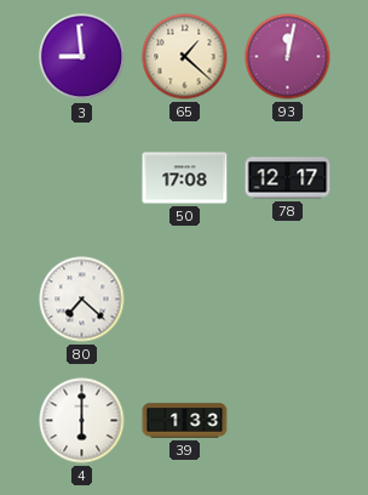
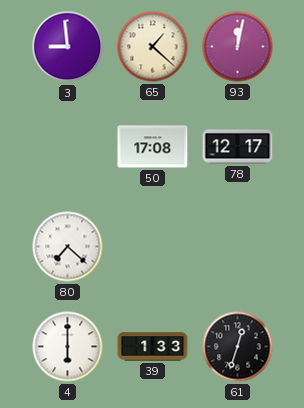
61: none -> 12:33
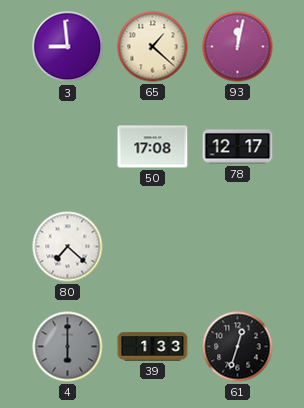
4 dial: white -> grey
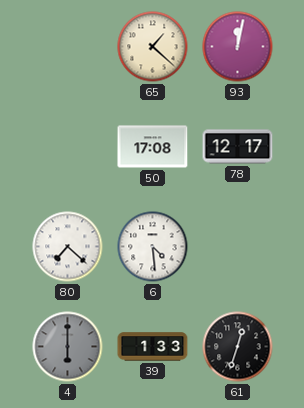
3: 8:59 -> none
6: none -> 4:29
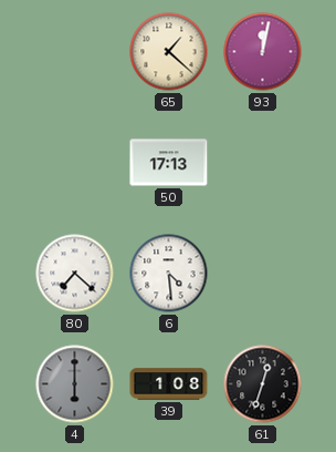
50: 17:08 -> 17:13
78: 12:17 -> none
39: 1:33 -> 1:08
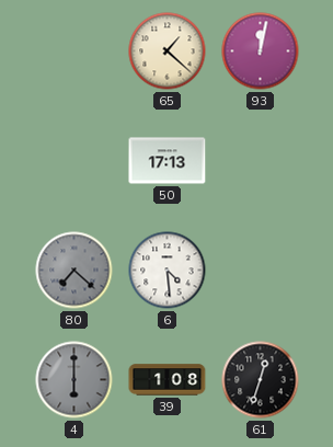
80 dial: white -> grey
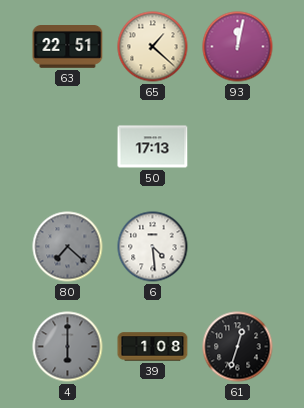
63: none -> 22:51
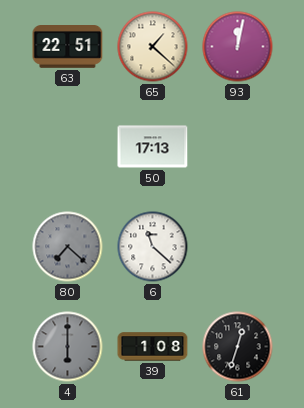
6: 4:29 -> 11:22
